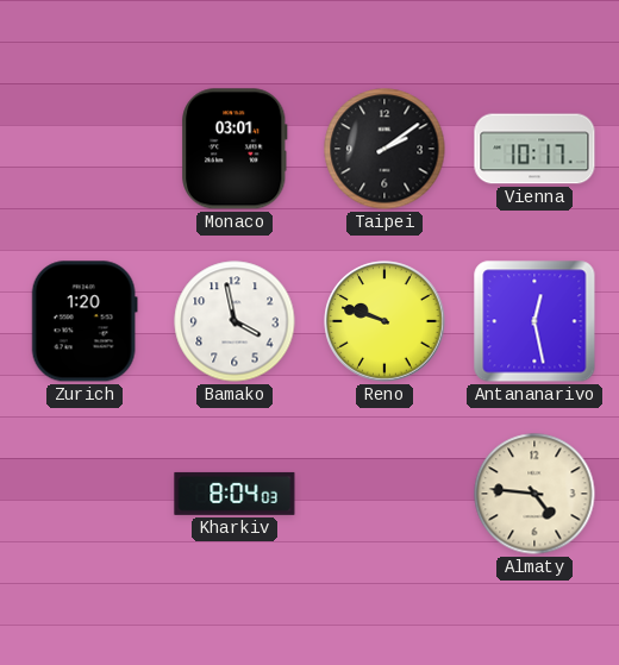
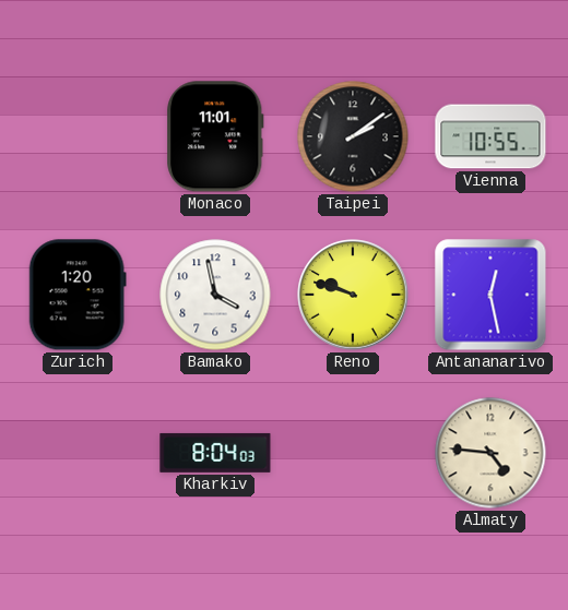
Monaco: 03:01 -> 11:01
Vienna: 10:17 -> 10:55
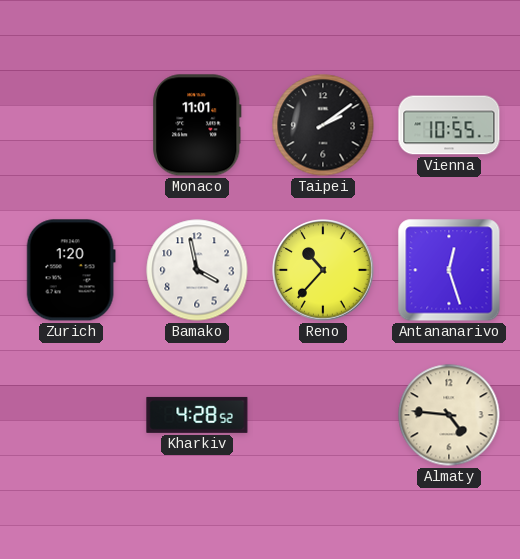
Reno: 9:48 -> 10:37
Antananarivo: 12:28 -> 12:27
Kharkiv: 8:04 -> 4:28
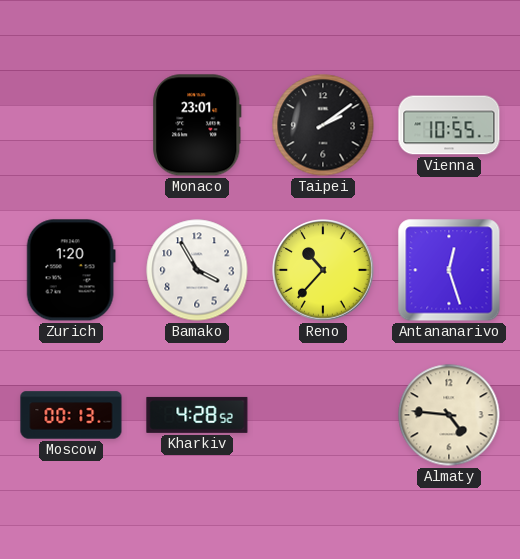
Monaco: 11:01 -> 23:01
Bamako: 3:58 -> 3:55
Moscow: none -> 00:13
